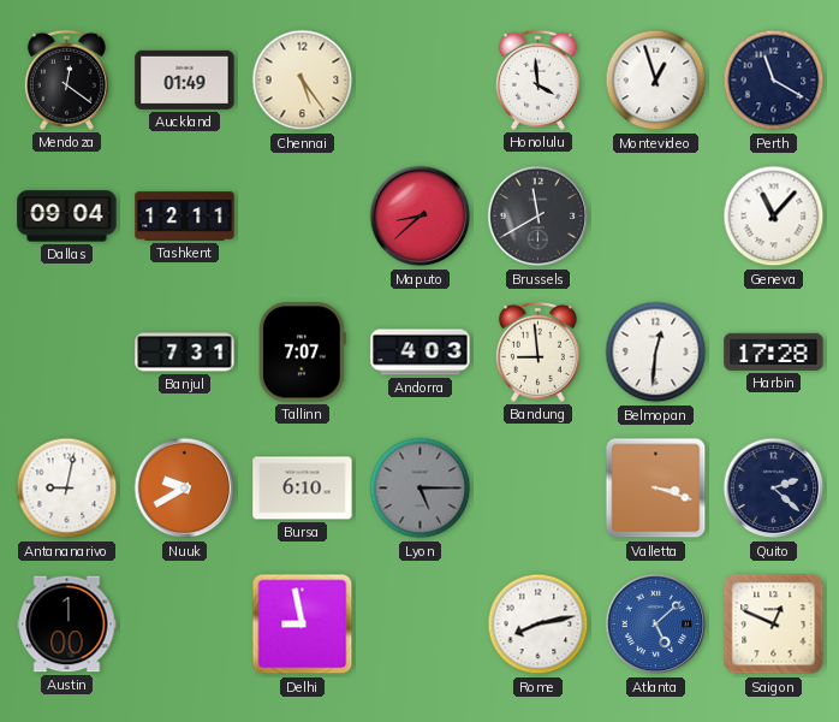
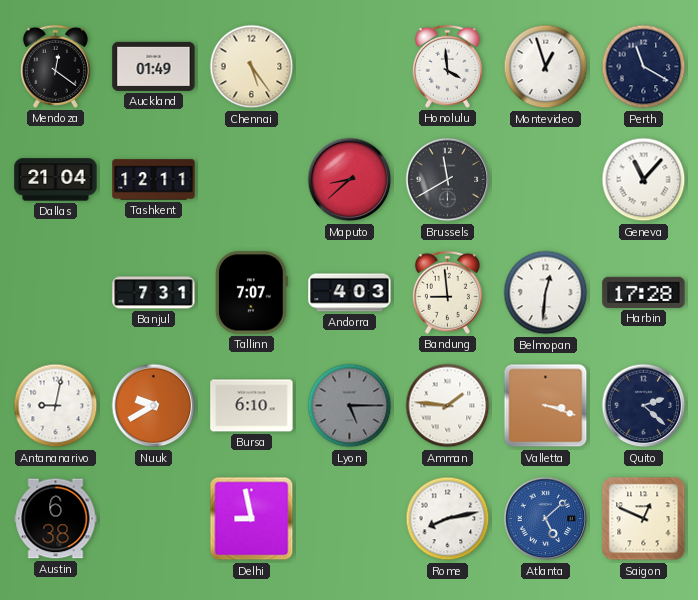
Dallas: 09:04 -> 21:04
Amman: none -> 1:46
Austin: 1:00 -> 6:38
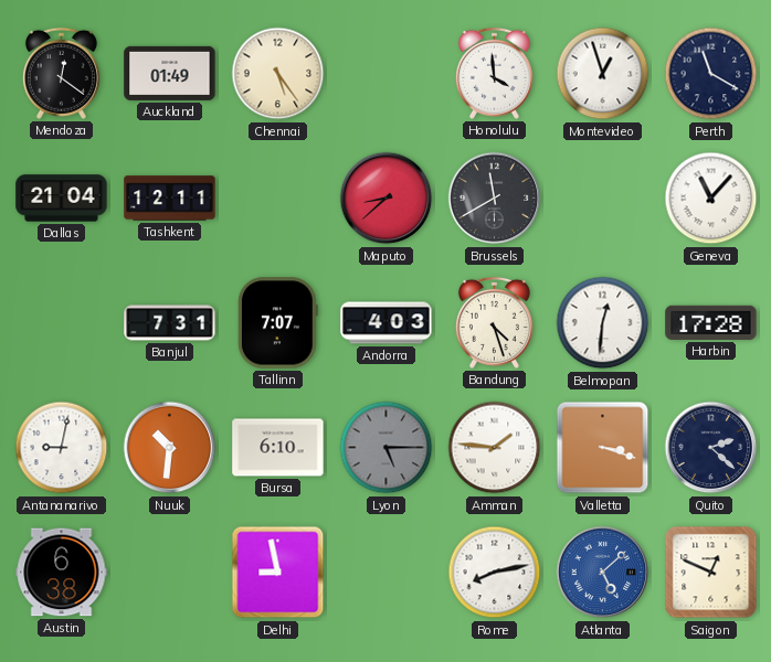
Bandung: 8:59 -> 4:27
Nuuk: 9:40 -> 10:31
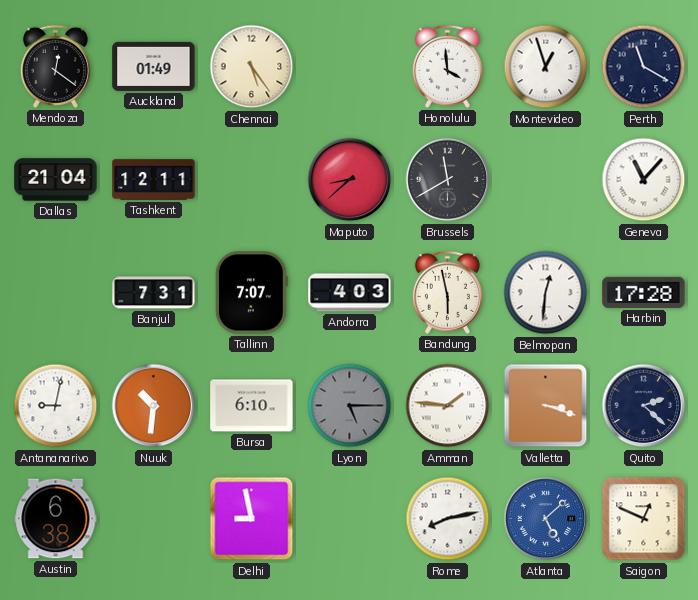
Bandung: 4:27 -> 5:58
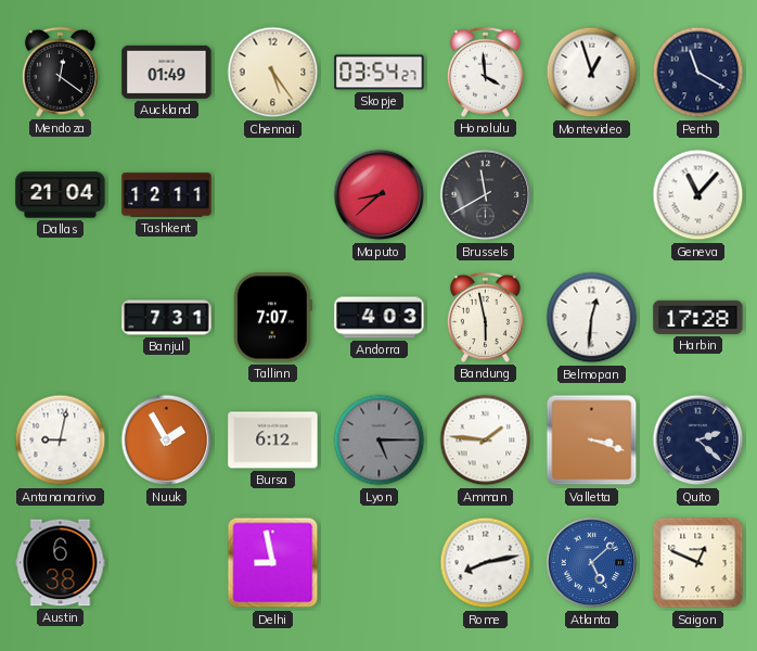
Skopje: none -> 03:54
Nuuk: 10:31 -> 1:55
Bursa: 6:10 -> 6:12
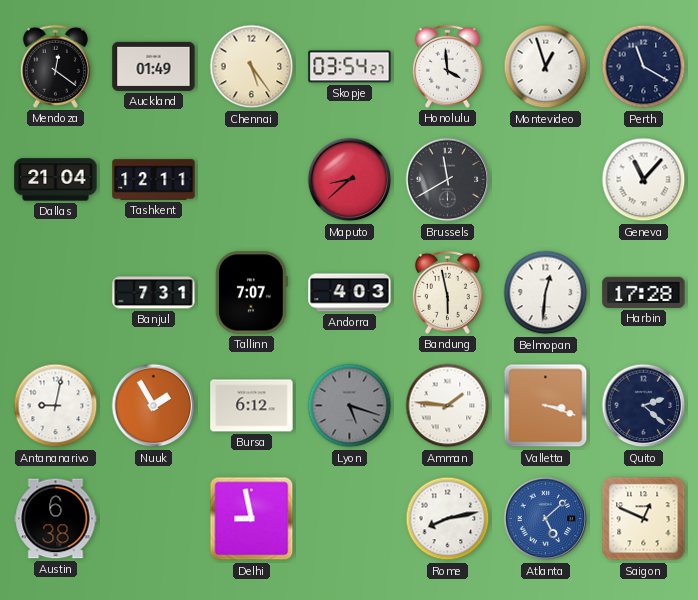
Lyon: 5:15 -> 5:18
